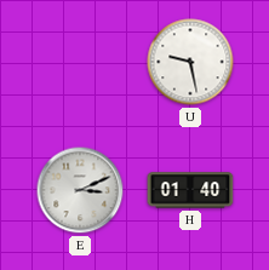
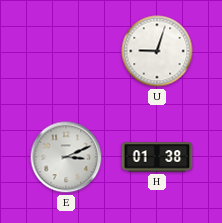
U: 9:28 -> 9:03
H: 01:40 -> 01:38
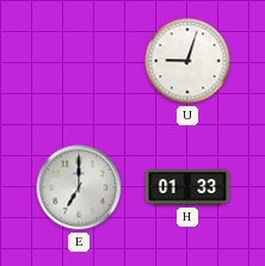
E: 3:11 -> 7:00
H: 01:38 -> 01:33
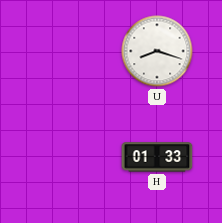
U: 9:03 -> 8:18
E: 7:00 -> none
